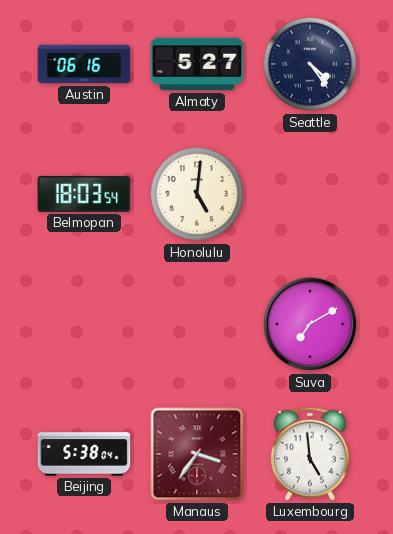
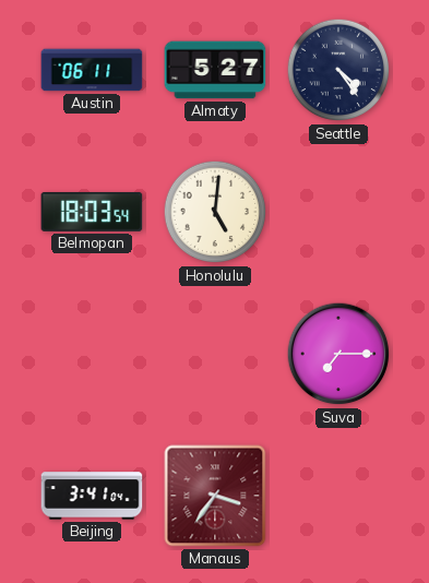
Austin: 06:16 -> 06:11
Suva: 7:10 -> 7:15
Beijing: 5:38 -> 3:41
Luxembourg: 4:59 -> none
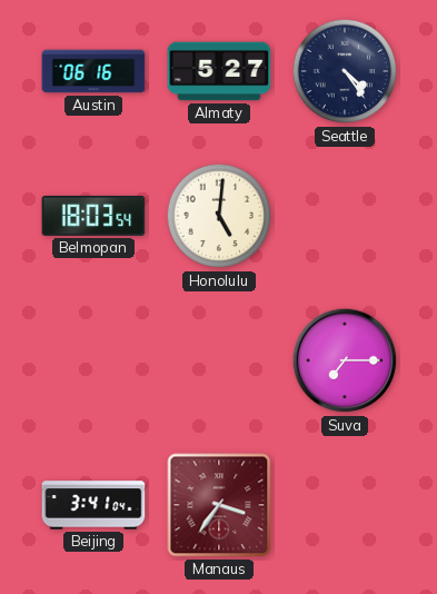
Austin: 06:11 -> 06:16
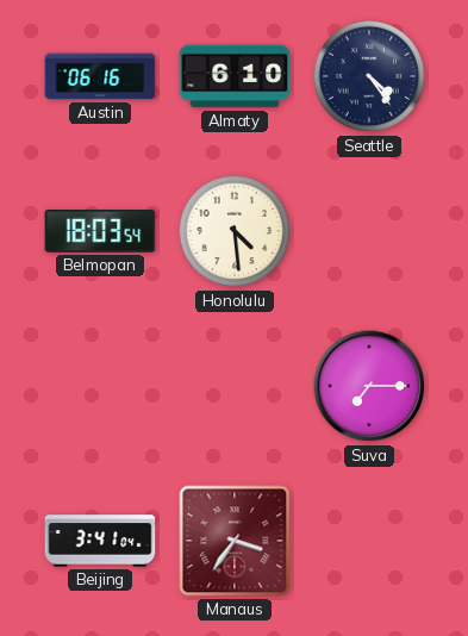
Almaty: 5:27 -> 6:10
Honolulu: 5:01 -> 4:29
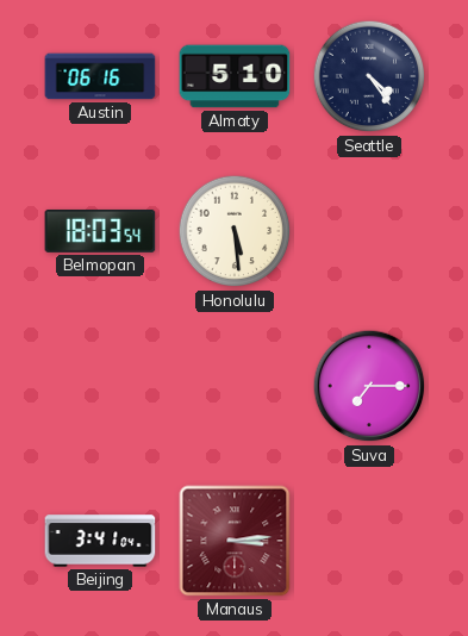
Almaty: 6:10 -> 5:10
Honolulu: 4:29 -> 5:29
Manaus: 3:36 -> 3:14
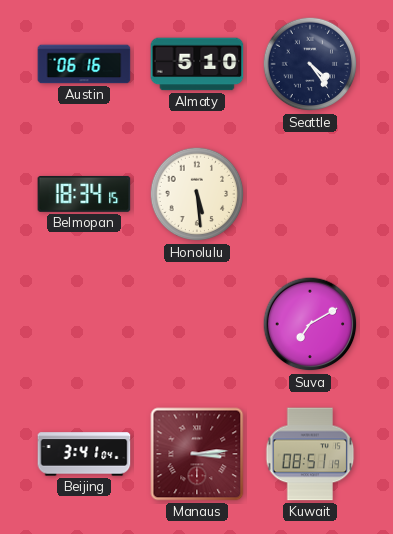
Belmopan: 18:03 -> 18:34
Suva: 7:15 -> 7:10
Kuwait: none -> 08:51
